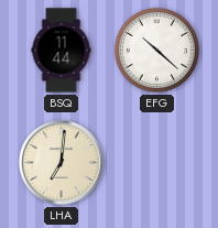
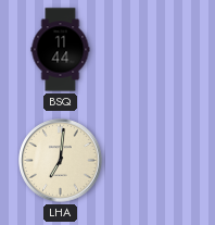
EFG: 10:22 -> none
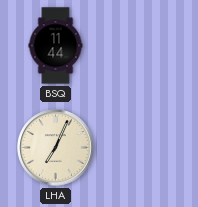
LHA: 7:01 -> 7:04
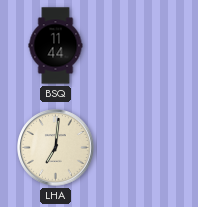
LHA: 7:04 -> 7:01
